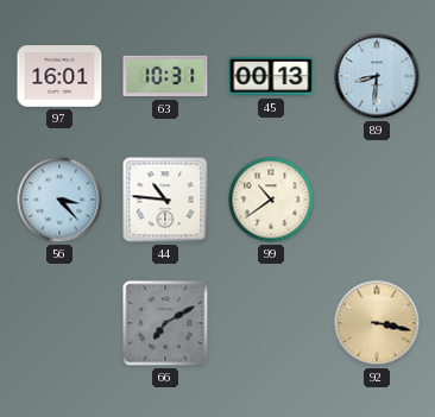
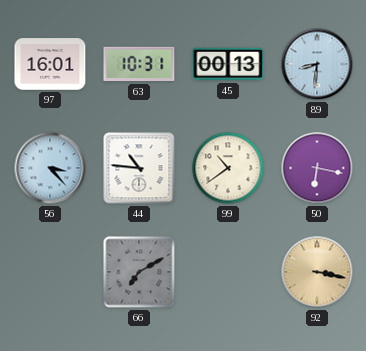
50: none -> 6:17
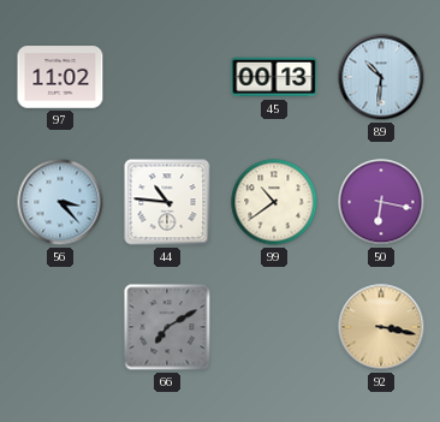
97: 16:01 -> 11:02
63: 10:31 -> none
89: 8:31 -> 10:31
